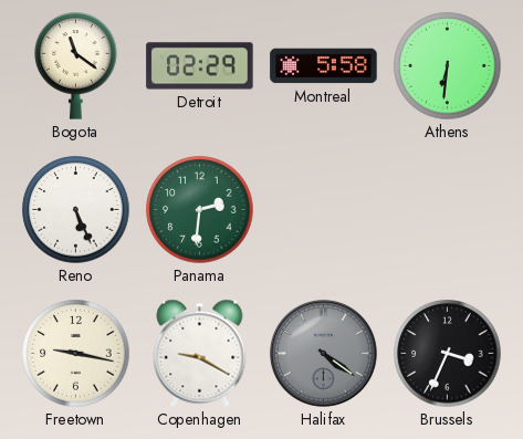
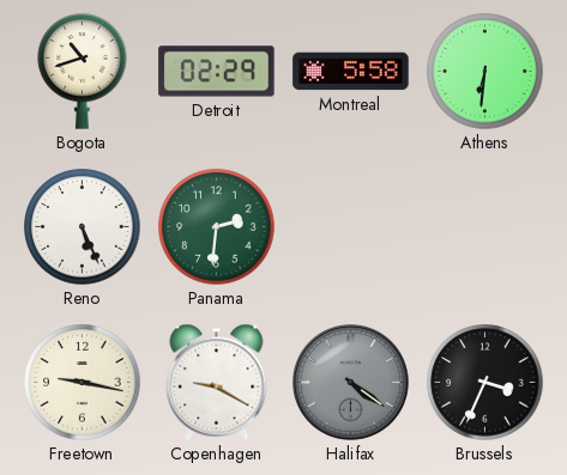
Bogota: 11:21 -> 10:42
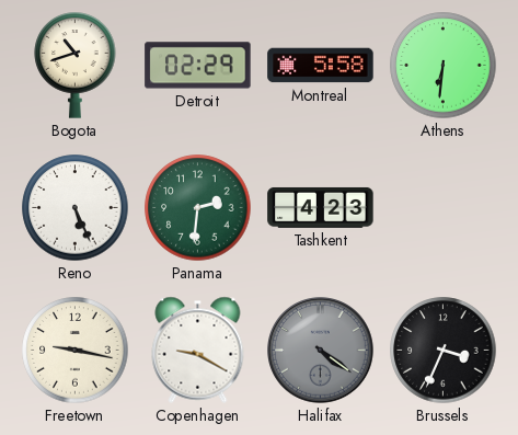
Tashkent: none -> 4:23
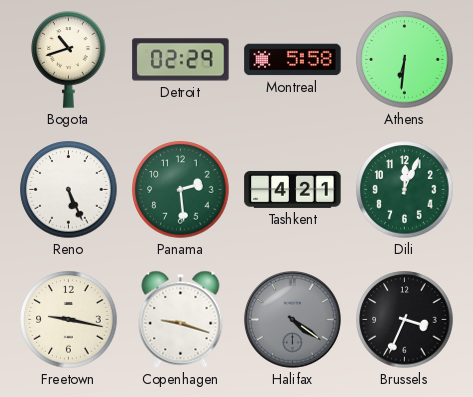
Panama: 2:31 -> 2:29
Tashkent: 4:23 -> 4:21
Dili: none -> 12:04
Copenhagen: 9:20 -> 9:18
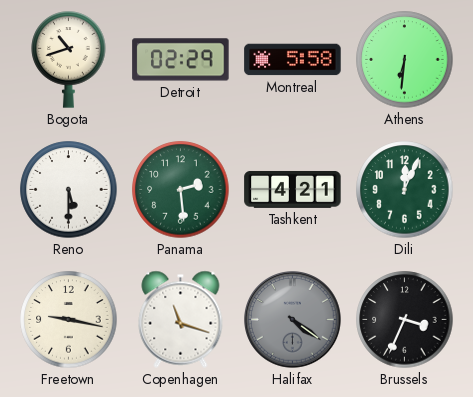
Reno: 5:26 -> 5:30
Copenhagen: 9:18 -> 11:18
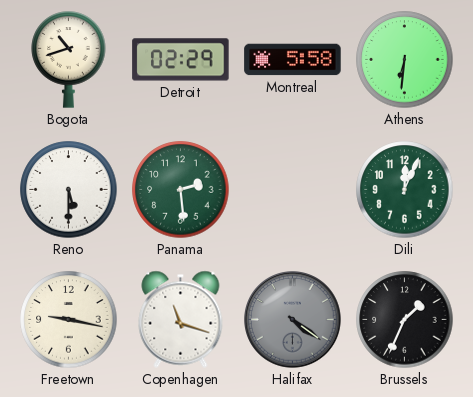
Tashkent: 4:21 -> none
Brussels: 3:34 -> 1:34
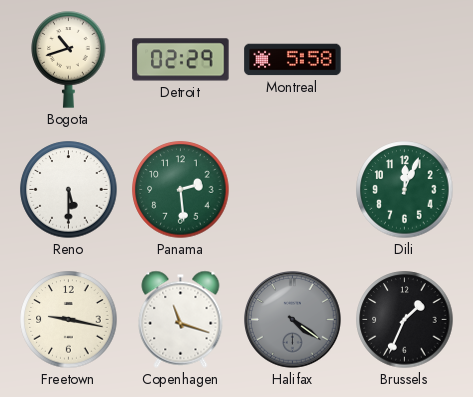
Athens: 6:31 -> none
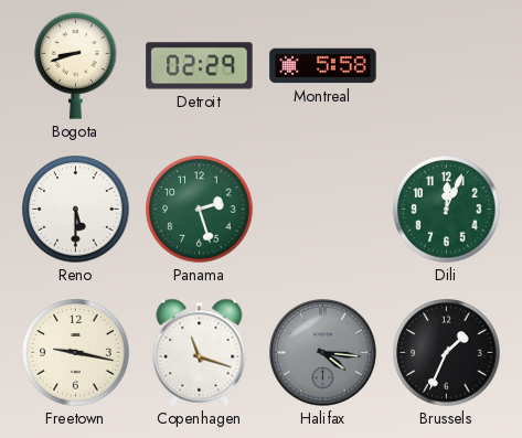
Bogota: 10:42 -> 8:42
Panama: 2:29 -> 2:27
Halifax: 4:21 -> 4:16
